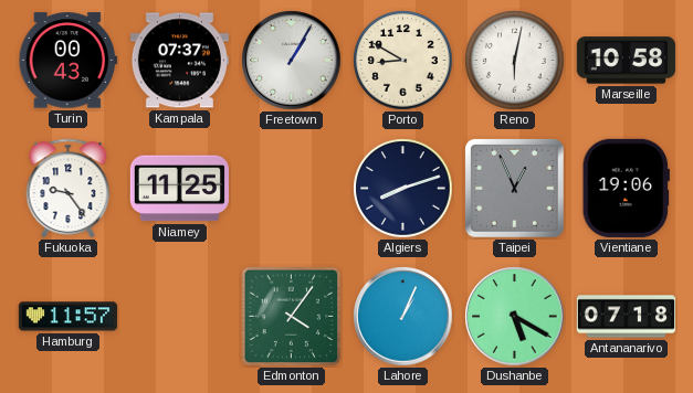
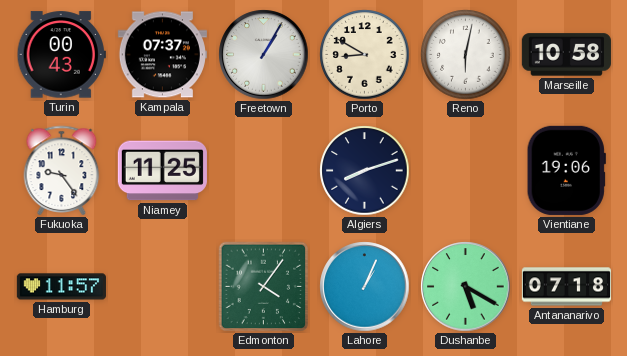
Taipei: 12:56 -> none
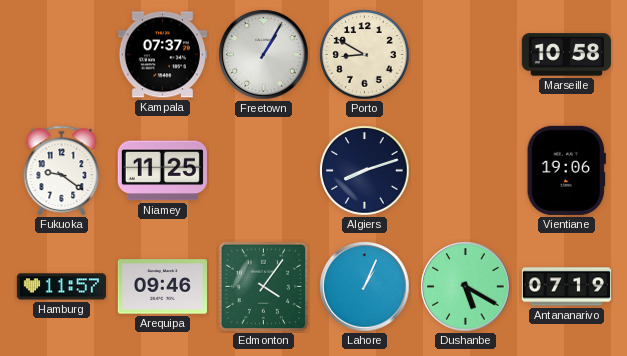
Turin: 00:43 -> none
Reno: 6:02 -> none
Fukuoka: 9:24 -> 9:21
Arequipa: none -> 09:46
Antananarivo: 07:18 -> 07:19
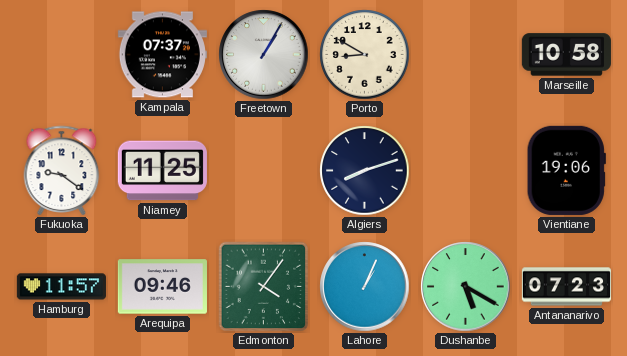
Antananarivo: 07:19 -> 07:23
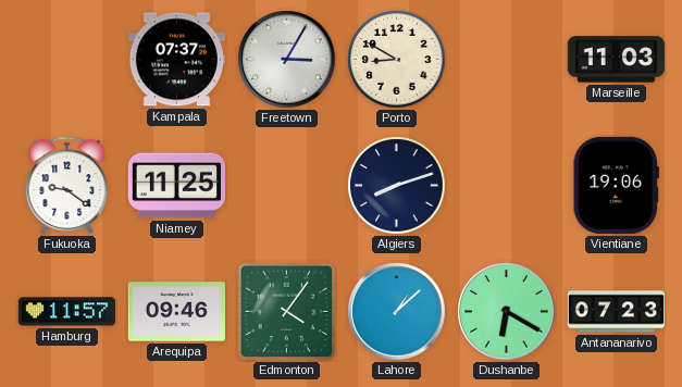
Freetown: 1:05 -> 3:05
Marseille: 10:58 -> 11:03
Lahore: 1:04 -> 1:08
Dushanbe: 5:20 -> 6:20
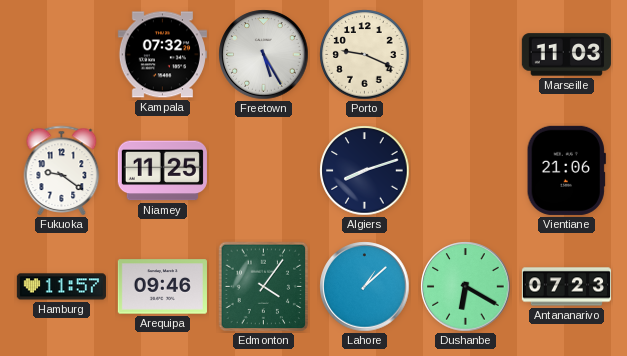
Kampala: 07:37 -> 07:32
Freetown: 3:05 -> 5:25
Porto: 8:50 -> 9:19
Vientiane: 19:06 -> 21:06
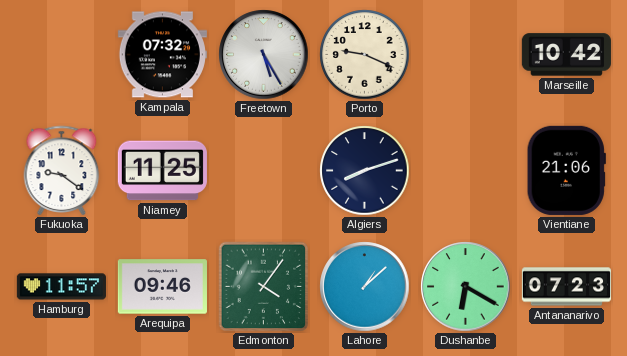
Marseille: 11:03 -> 10:42
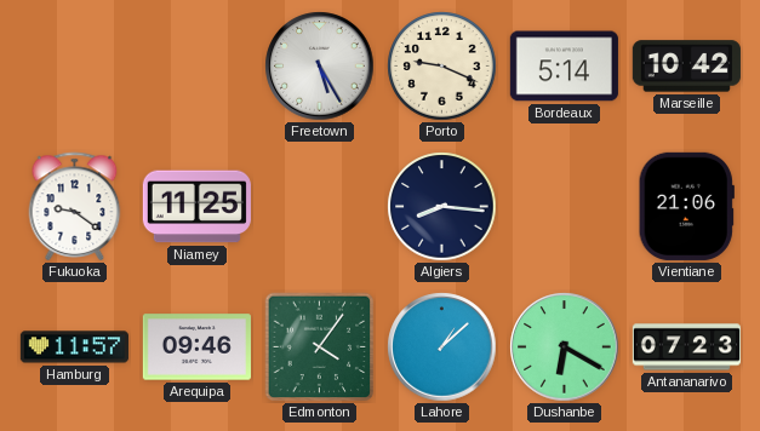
Kampala: 07:32 -> none
Bordeaux: none -> 5:14
Algiers: 8:12 -> 8:16
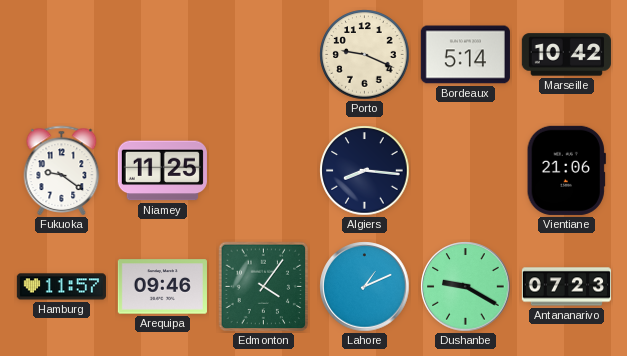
Freetown: 5:25 -> none
Lahore: 1:08 -> 1:11
Dushanbe: 6:20 -> 9:20
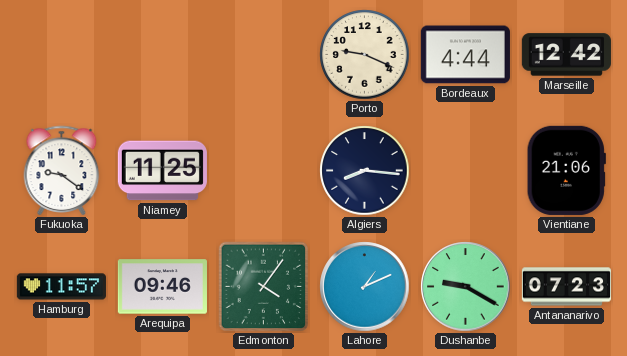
Bordeaux: 5:14 -> 4:44
Marseille: 10:42 -> 12:42
